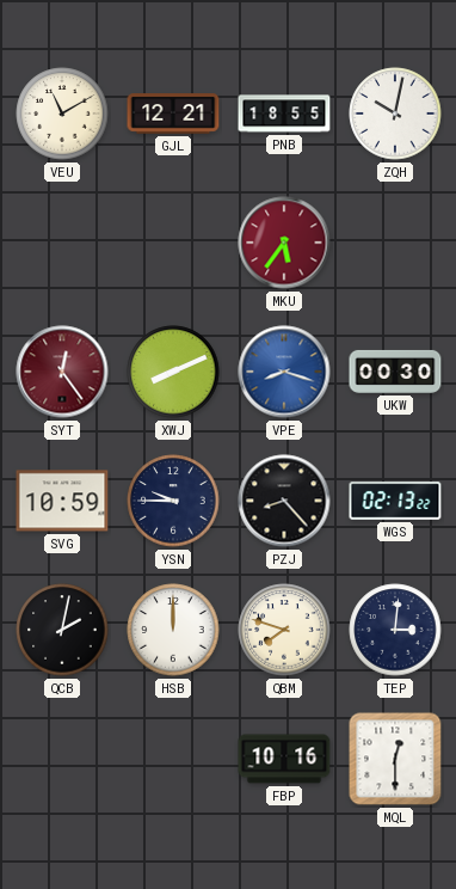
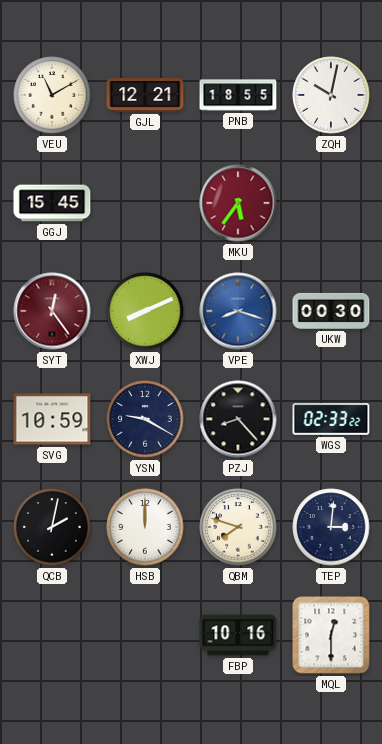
GGJ: none -> 15:45
YSN: 9:45 -> 9:20
WGS: 02:13 -> 02:33
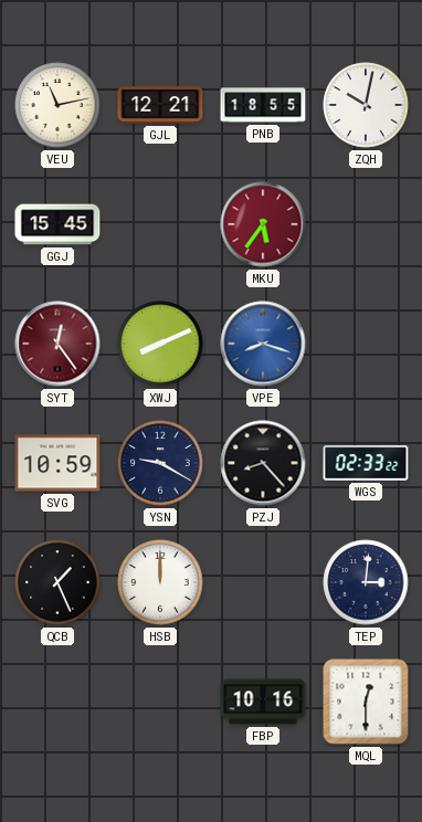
VEU: 11:10 -> 11:13
UKW: 00:30 -> none
QCB: 2:02 -> 1:26
QBM: 7:48 -> none
